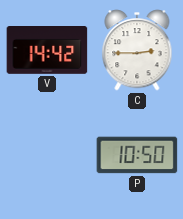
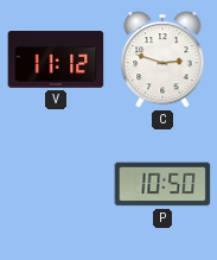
V: 14:42 -> 11:12
C: 2:45 -> 2:48
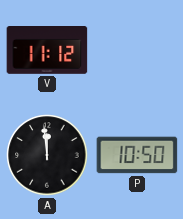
C: 2:48 -> none
A: none -> 11:59
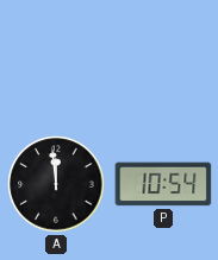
V: 11:12 -> none
P: 10:50 -> 10:54
